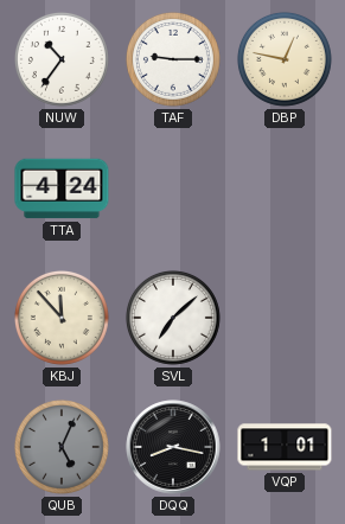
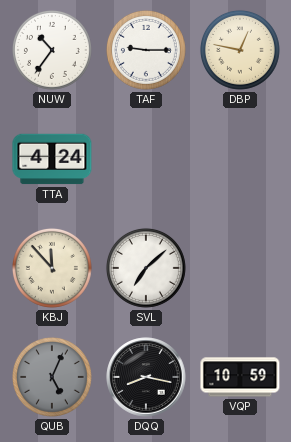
VQP: 1:01 -> 10:59
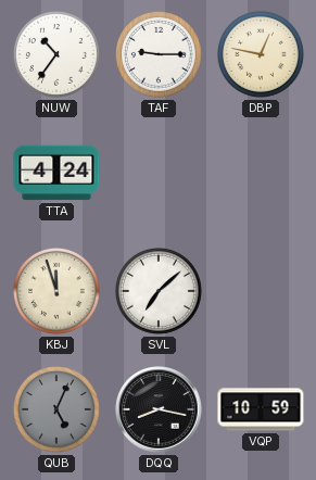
KBJ: 11:53 -> 11:57
